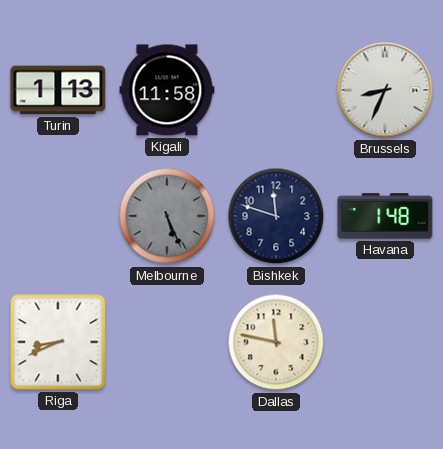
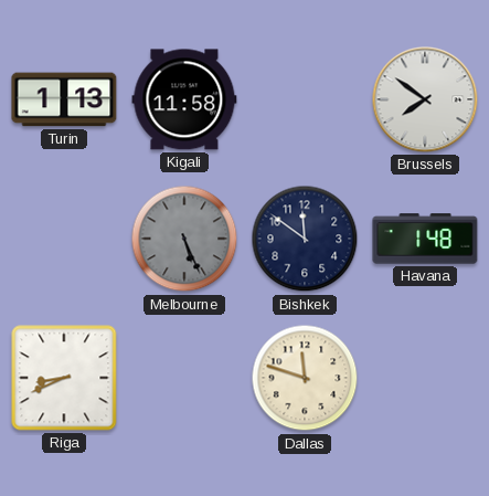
Brussels: 8:34 -> 7:51
Bishkek: 11:48 -> 11:51
Dallas: 11:47 -> 11:48
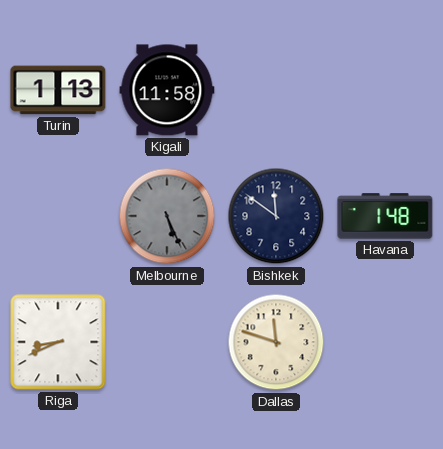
Brussels: 7:51 -> none
